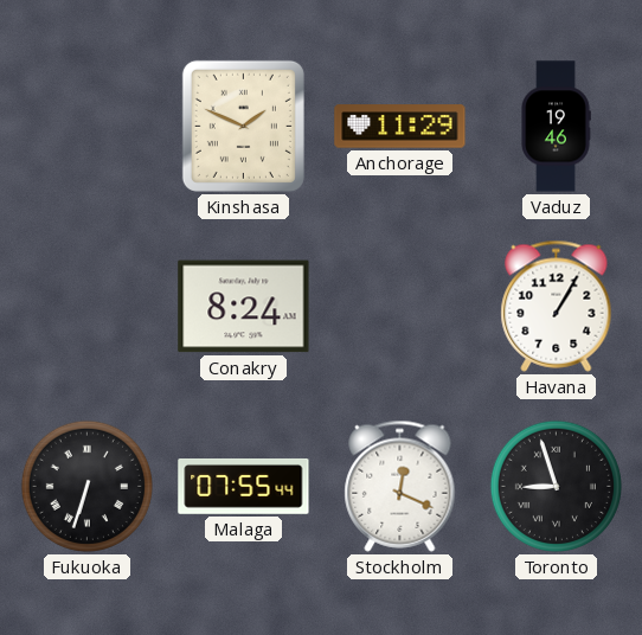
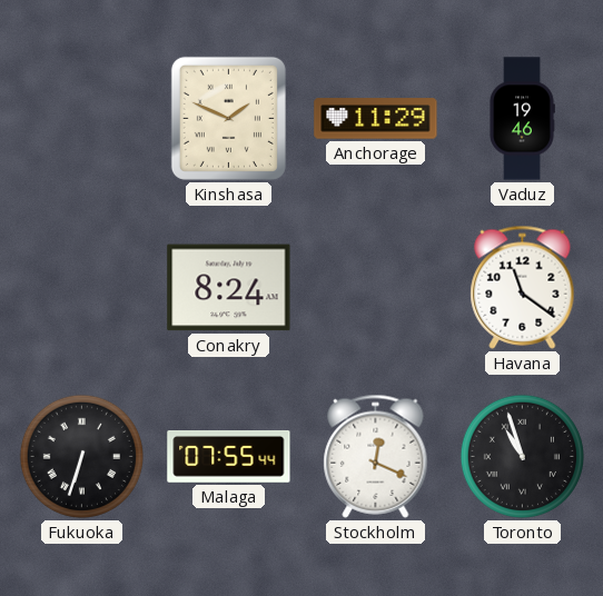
Havana: 1:05 -> 11:21
Toronto: 8:57 -> 10:57
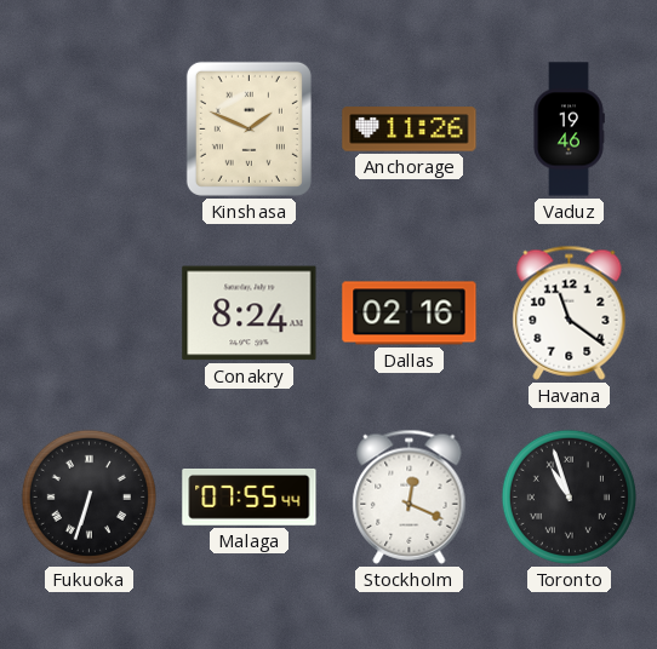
Anchorage: 11:29 -> 11:26
Dallas: none -> 02:16
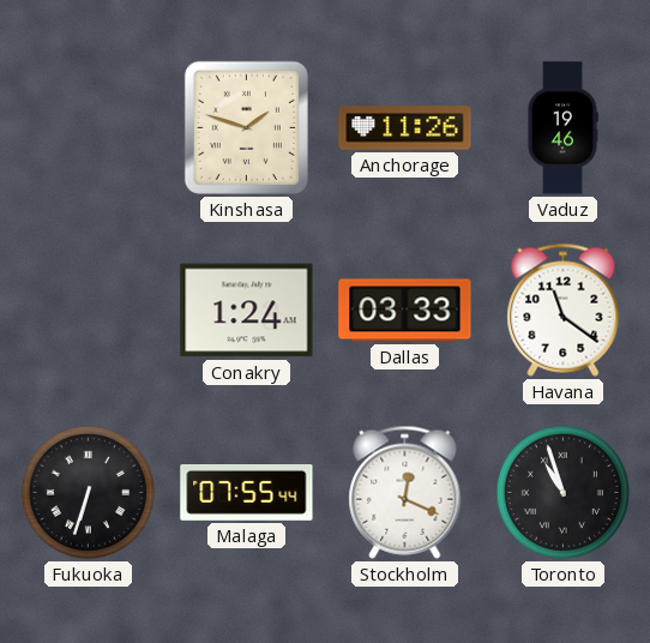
Kinshasa: 1:49 -> 1:48
Conakry: 8:24 -> 1:24
Dallas: 02:16 -> 03:33
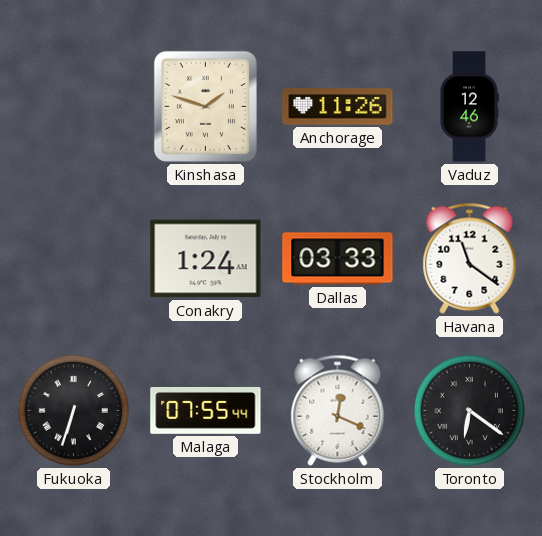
Vaduz: 19:46 -> 12:46
Toronto: 10:57 -> 6:21
